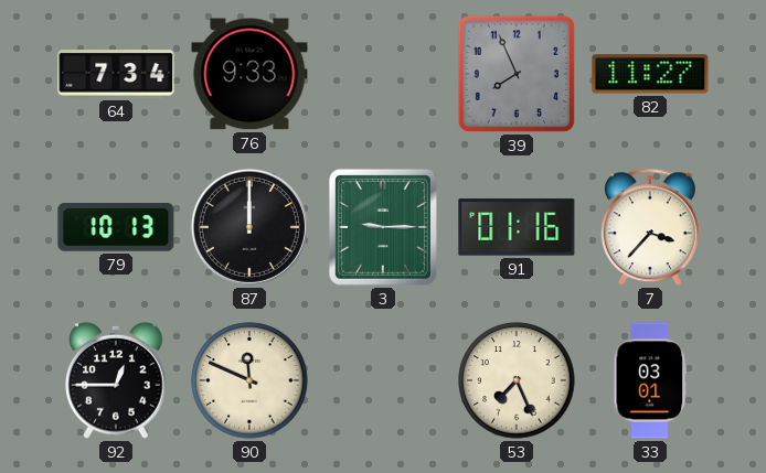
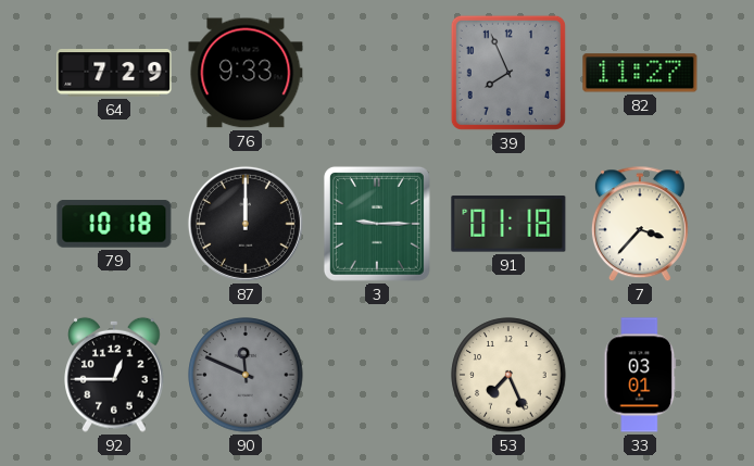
64: 7:34 -> 7:29
79: 10:13 -> 10:18
91: 01:16 -> 01:18
90 dial: cream -> grey
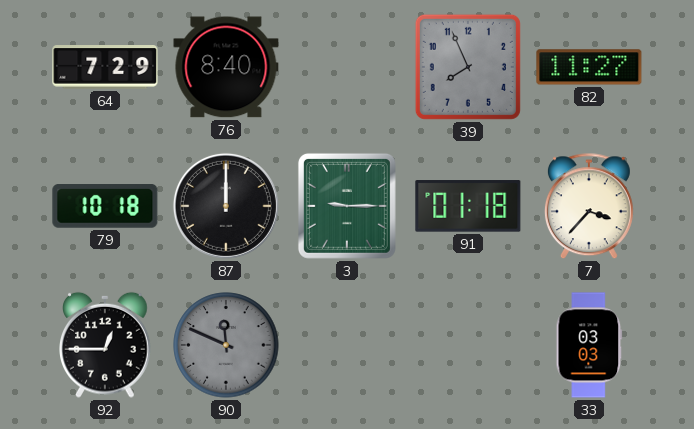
76: 9:33 -> 8:40
53: 7:26 -> none
33: 03:01 -> 03:03
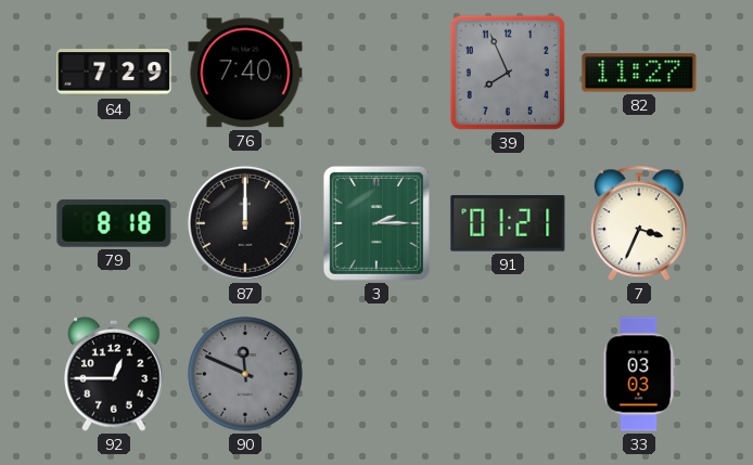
76: 8:40 -> 7:40
79: 10:18 -> 8:18
3: 9:15 -> 2:15
91: 01:18 -> 01:21
7: 3:37 -> 3:34
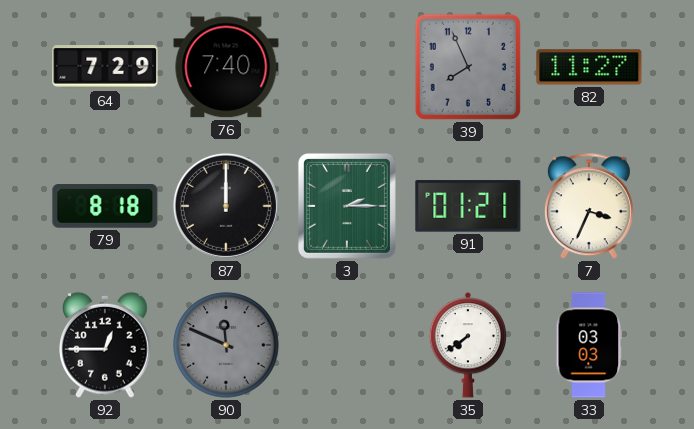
35: none -> 7:39
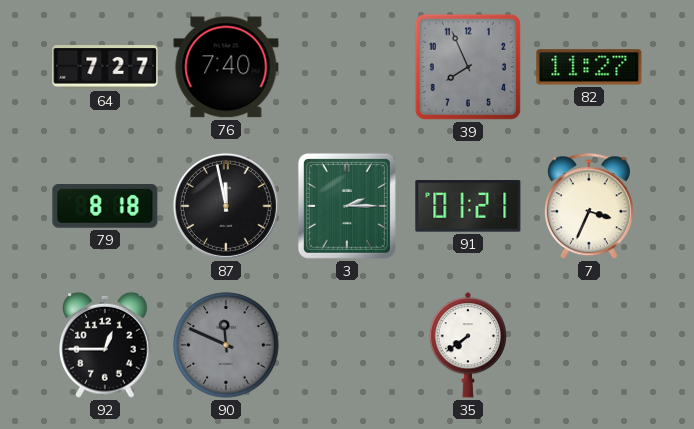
64: 7:29 -> 7:27
87: 12:00 -> 11:58
33: 03:03 -> none
